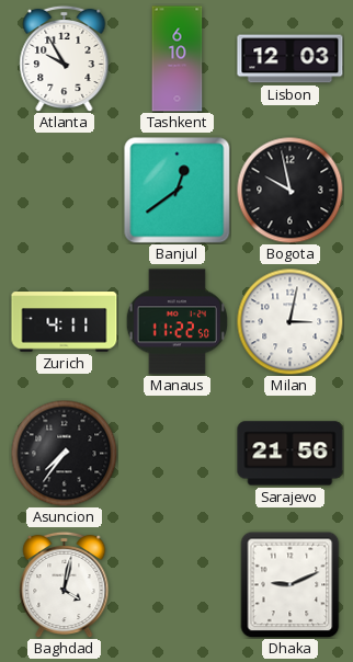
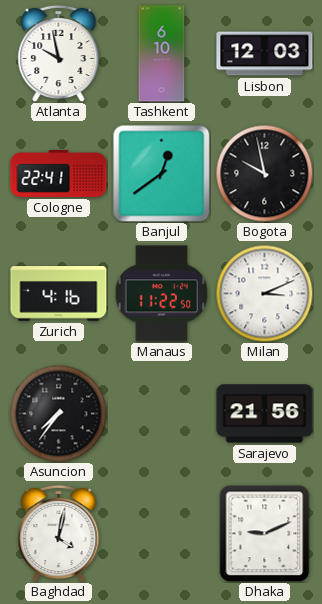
Atlanta: 9:55 -> 9:58
Cologne: none -> 22:41
Zurich: 4:11 -> 4:16
Milan: 3:02 -> 3:11
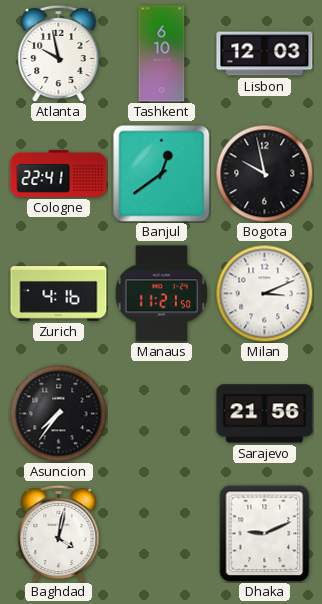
Manaus: 11:22 -> 11:21
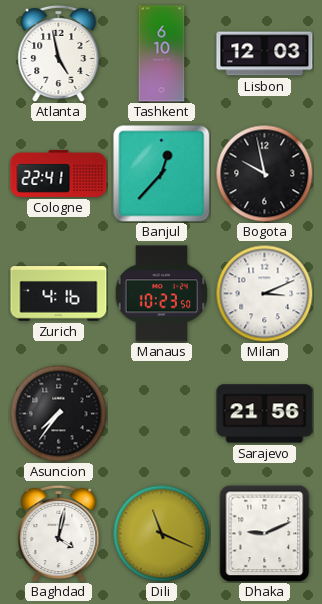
Atlanta: 9:58 -> 4:58
Banjul: 12:39 -> 12:37
Manaus: 11:21 -> 10:23
Dili: none -> 11:19
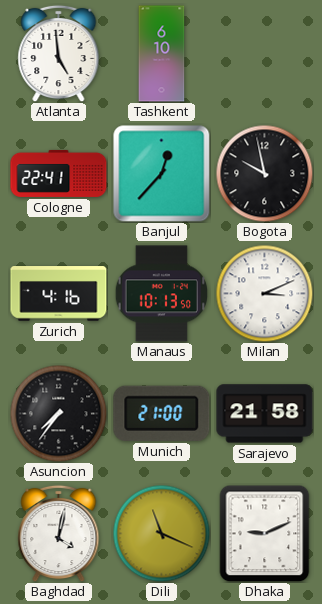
Atlanta: 4:58 -> 4:59
Lisbon: 12:03 -> none
Manaus: 10:23 -> 10:13
Munich: none -> 21:00
Sarajevo: 21:56 -> 21:58
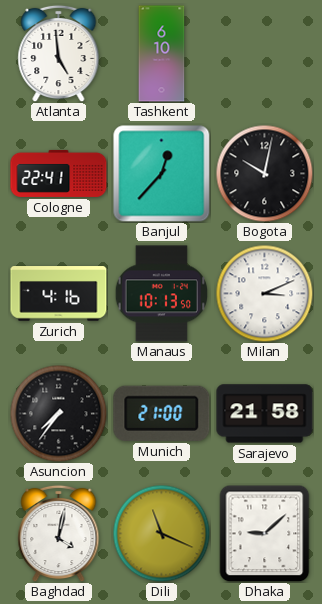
Bogota: 9:58 -> 10:02
Dhaka: 9:11 -> 9:08
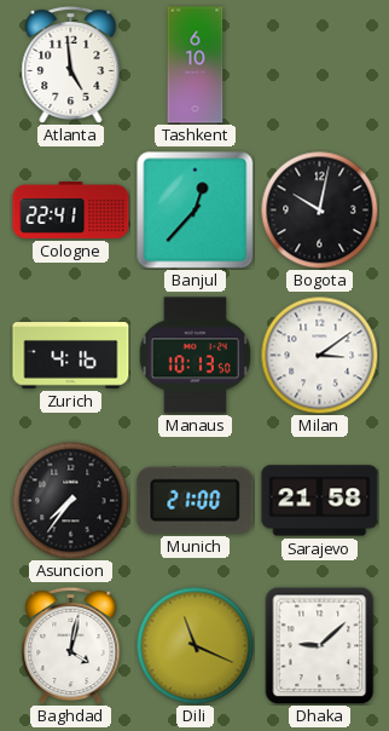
Milan: 3:11 -> 3:09
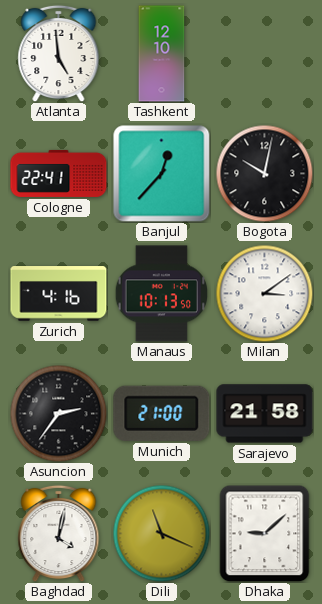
Tashkent: 6:10 -> 12:10
Asuncion: 7:36 -> 2:36
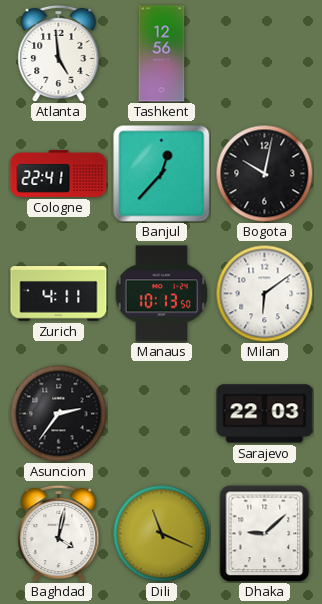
Tashkent: 12:10 -> 12:56
Zurich: 4:16 -> 4:11
Milan: 3:09 -> 6:09
Munich: 21:00 -> none
Sarajevo: 21:58 -> 22:03
